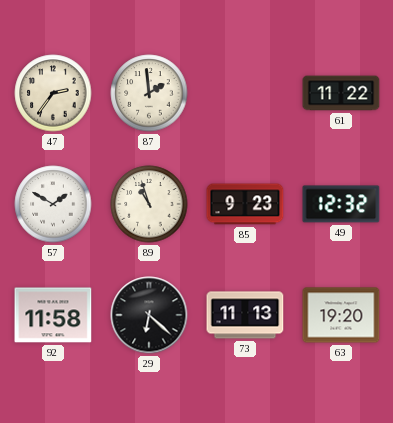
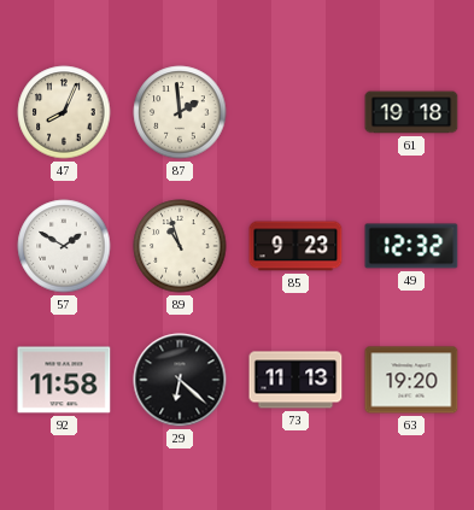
47: 2:36 -> 8:04
61: 11:22 -> 19:18
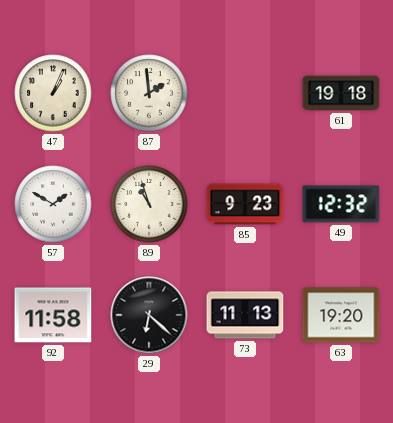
47: 8:04 -> 1:04
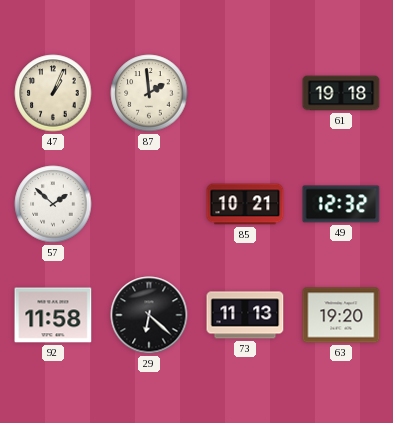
57: 1:50 -> 1:52
89: 10:57 -> none
85: 9:23 -> 10:21
